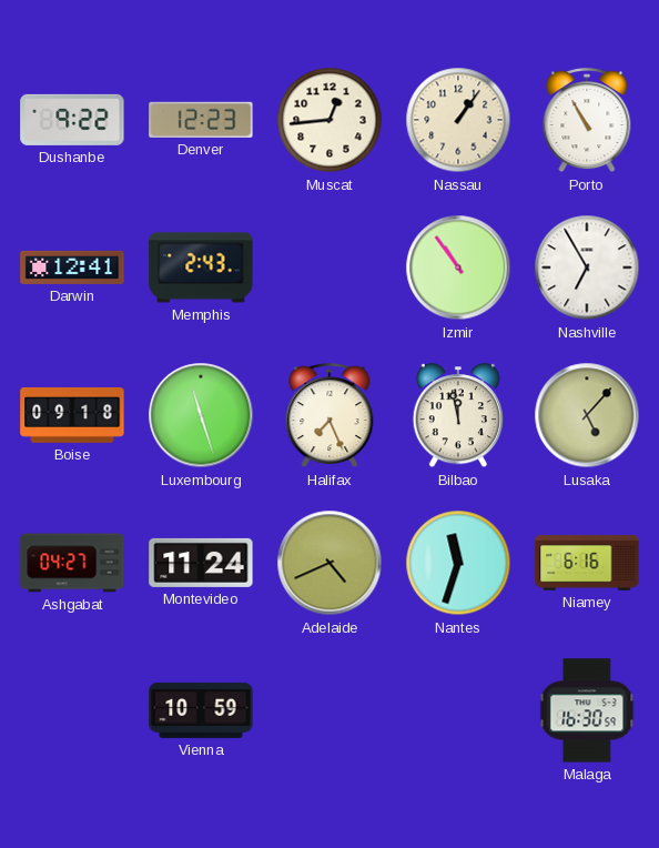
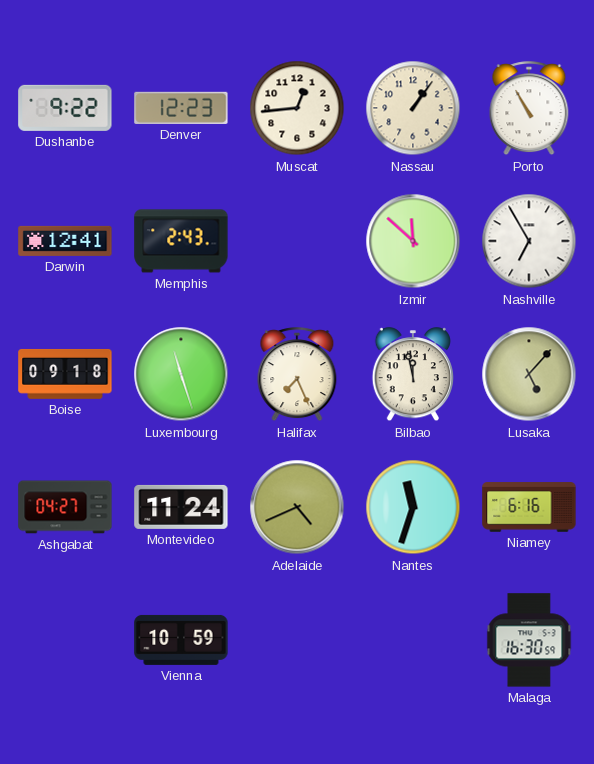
Izmir: 10:54 -> 11:52
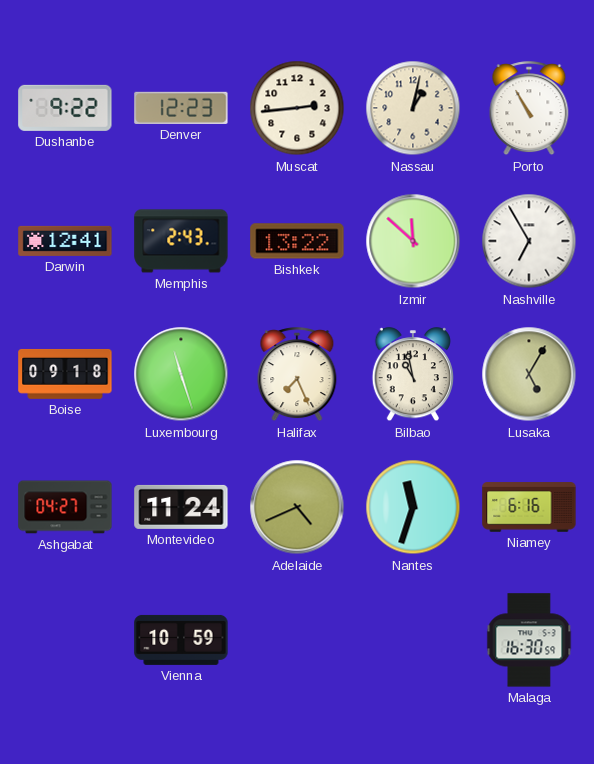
Muscat: 12:44 -> 2:44
Nassau: 1:06 -> 1:02
Bishkek: none -> 13:22
Bilbao: 11:58 -> 10:58
Lusaka: 5:07 -> 5:05
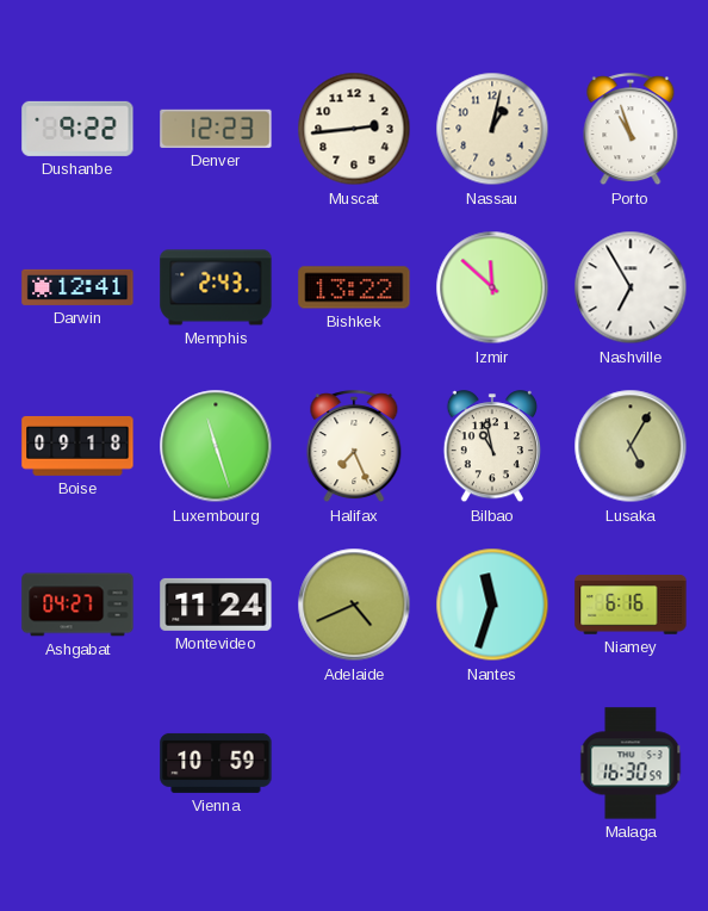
Porto: 10:55 -> 10:57
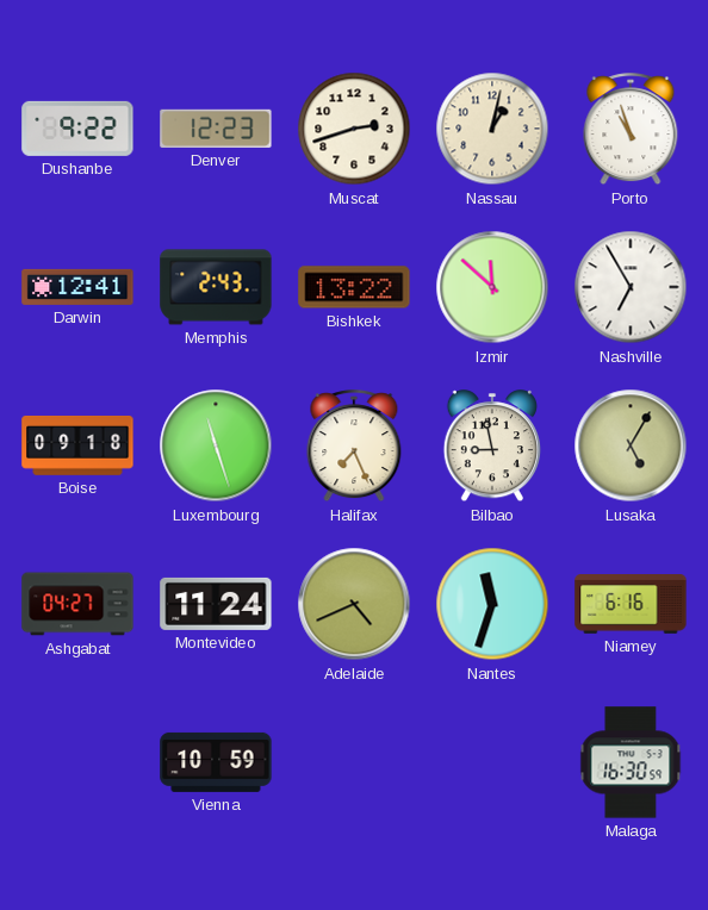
Muscat: 2:44 -> 2:42
Bilbao: 10:58 -> 8:58
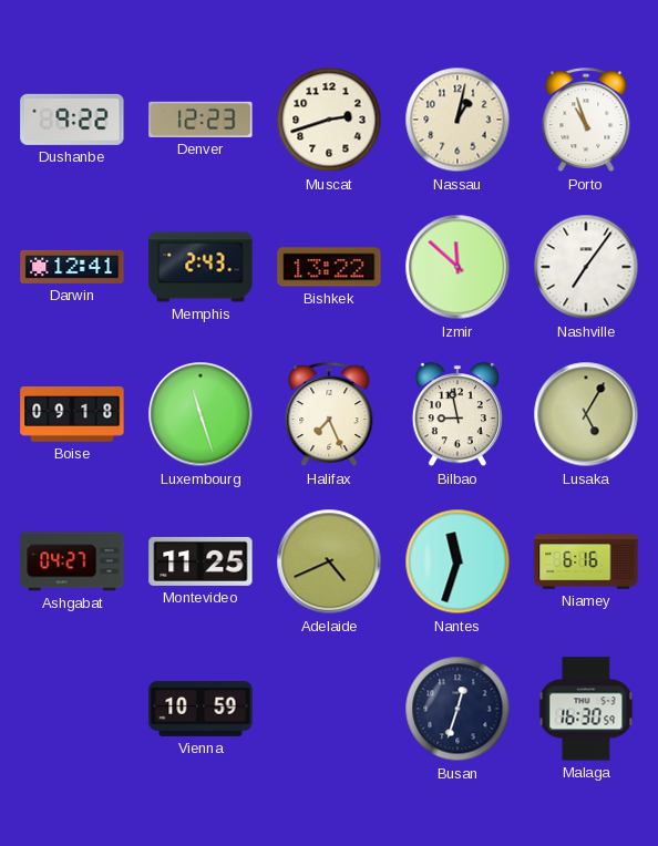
Nashville: 6:55 -> 7:06
Montevideo: 11:24 -> 11:25
Busan: none -> 12:33
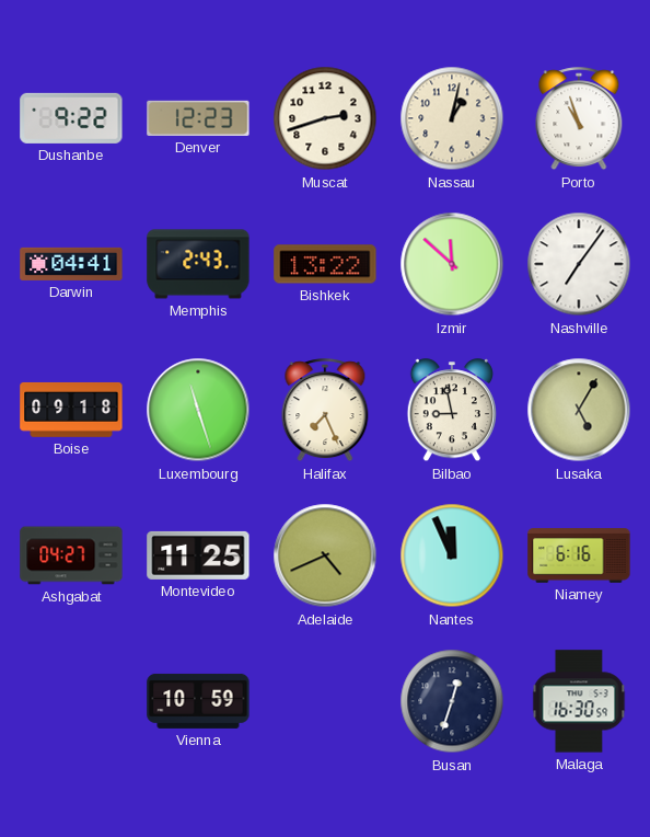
Darwin: 12:41 -> 04:41
Nantes: 11:33 -> 11:56
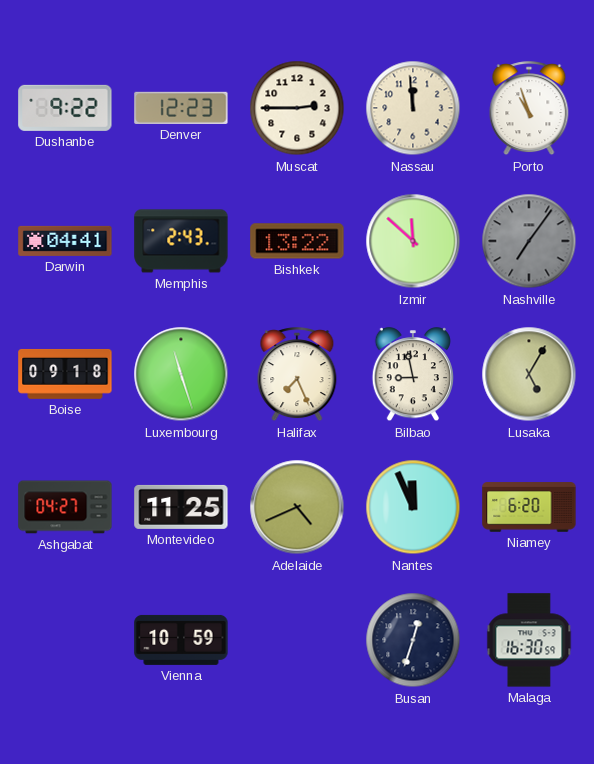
Muscat: 2:42 -> 2:45
Nassau: 1:02 -> 11:59
Nashville dial: white -> grey
Niamey: 6:16 -> 6:20
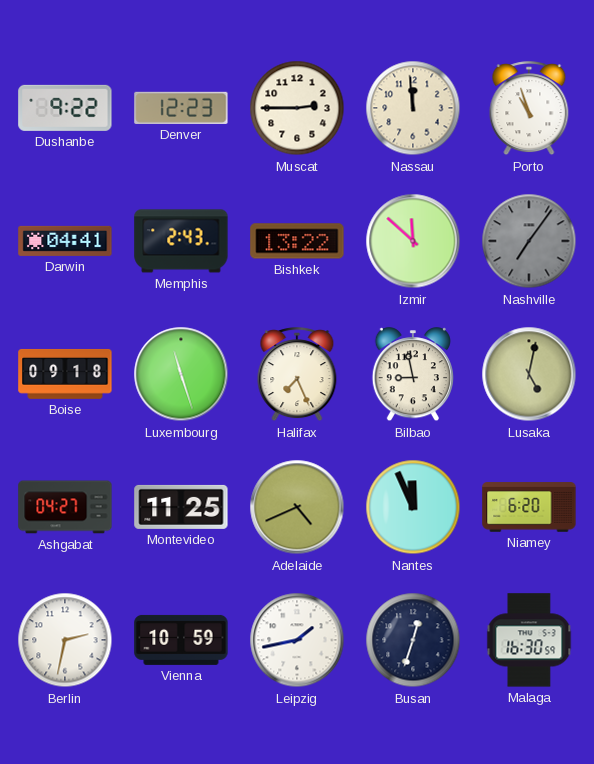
Lusaka: 5:05 -> 5:02
Berlin: none -> 2:32
Leipzig: none -> 1:43
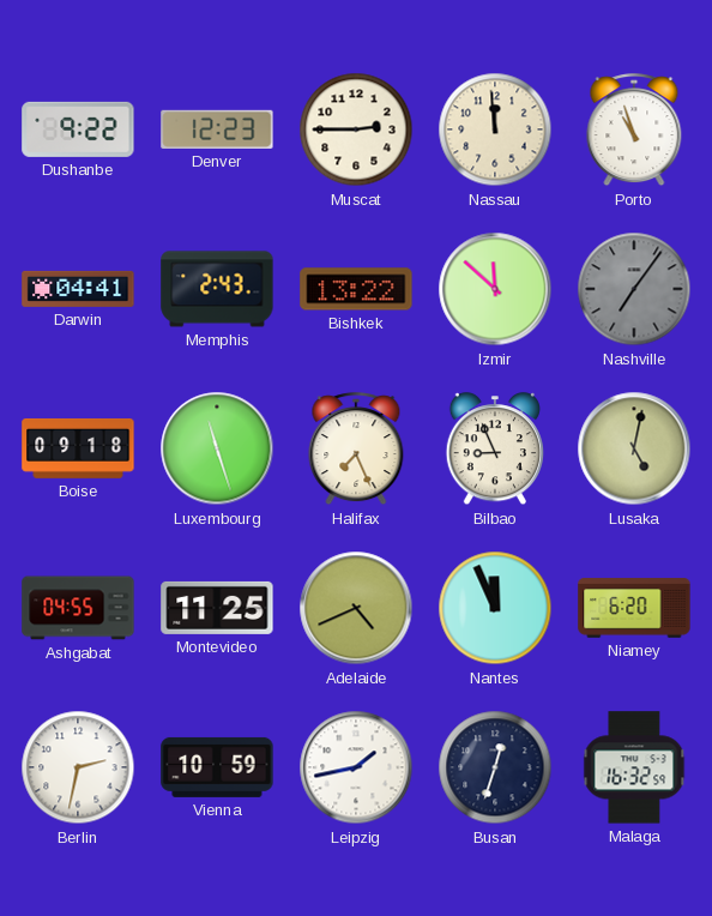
Bilbao: 8:58 -> 8:56
Ashgabat: 04:27 -> 04:55
Malaga: 16:30 -> 16:32
